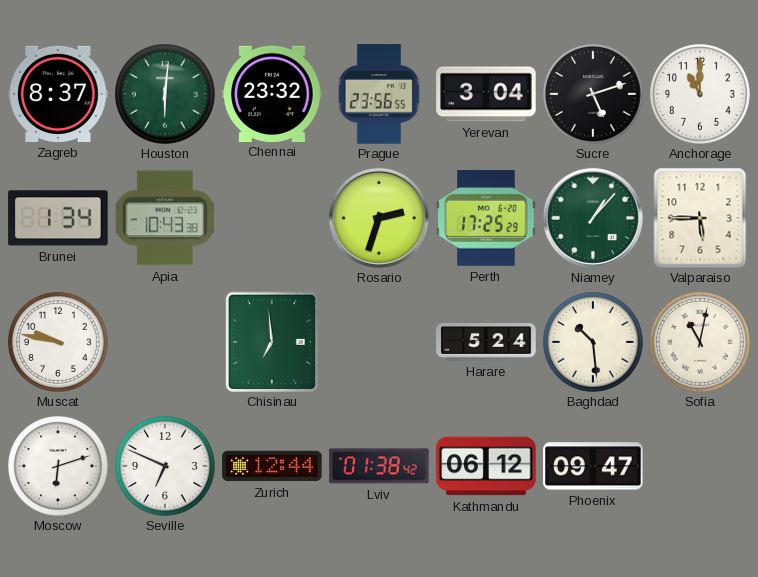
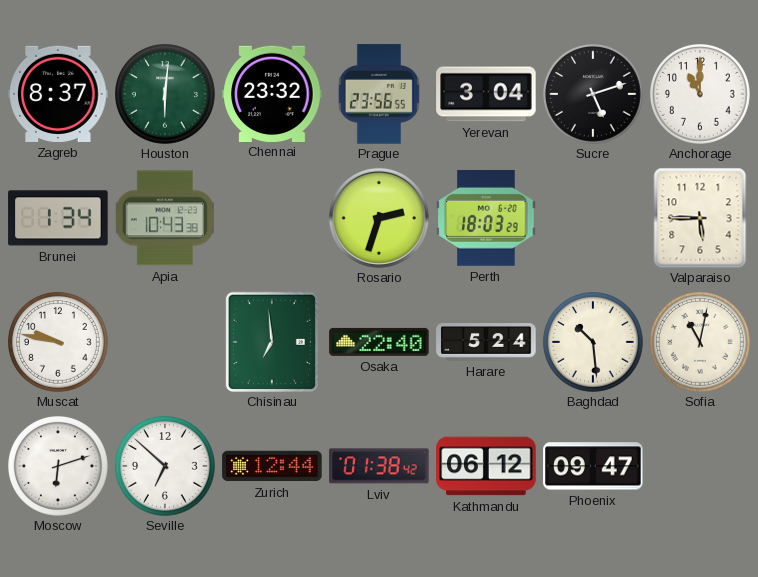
Perth: 17:25 -> 18:03
Niamey: 1:07 -> none
Osaka: none -> 22:40
Seville: 6:49 -> 6:52
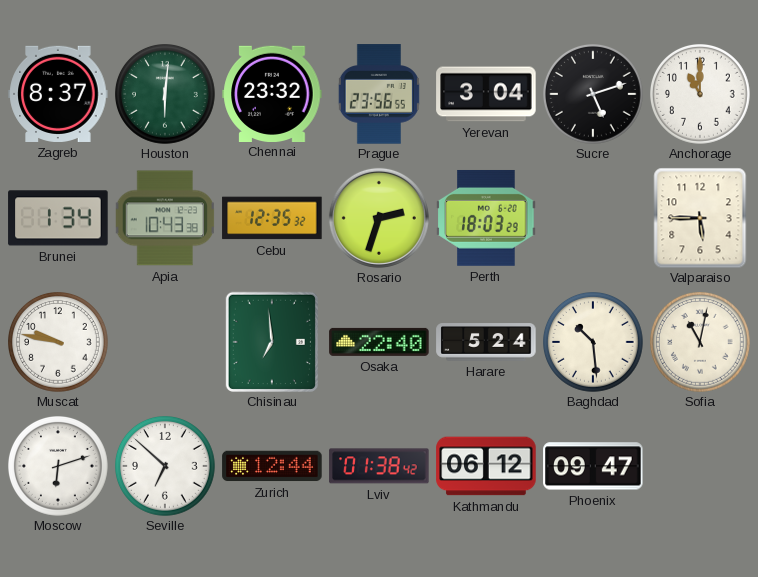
Cebu: none -> 12:35
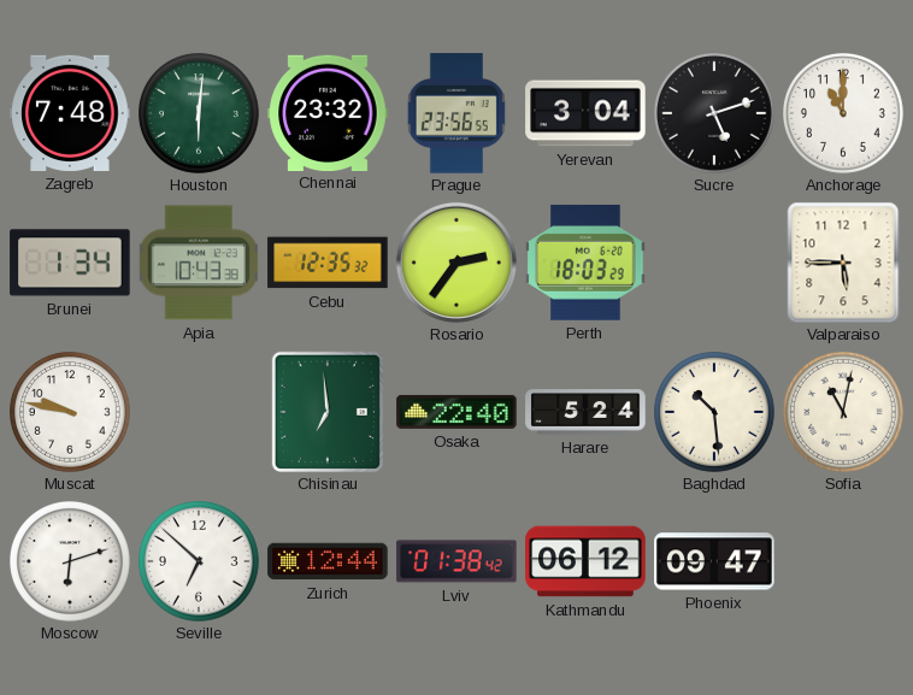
Zagreb: 8:37 -> 7:48
Rosario: 2:33 -> 2:36
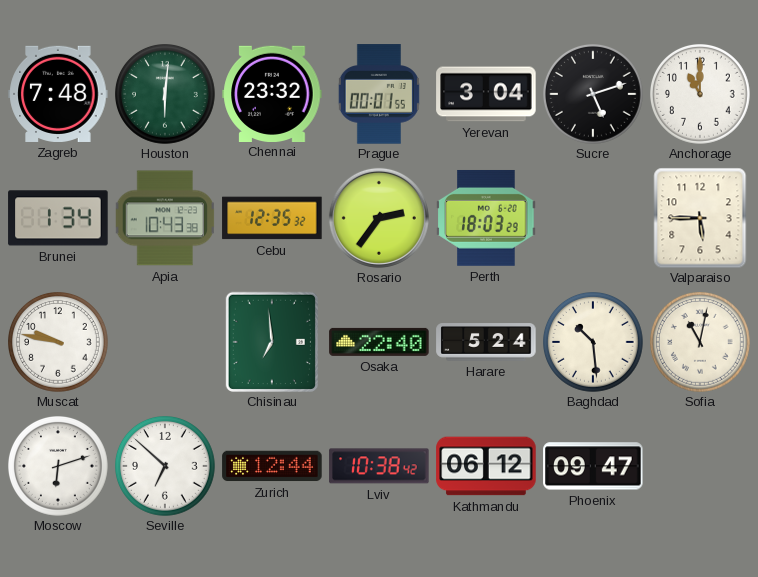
Prague: 23:56 -> 00:01
Lviv: 01:38 -> 10:38
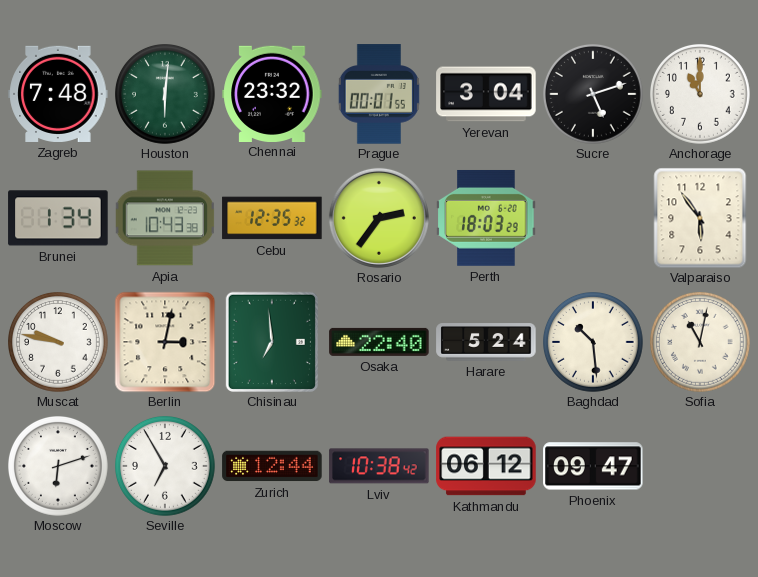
Valparaiso: 5:45 -> 5:54
Berlin: none -> 3:02
Seville: 6:52 -> 6:55
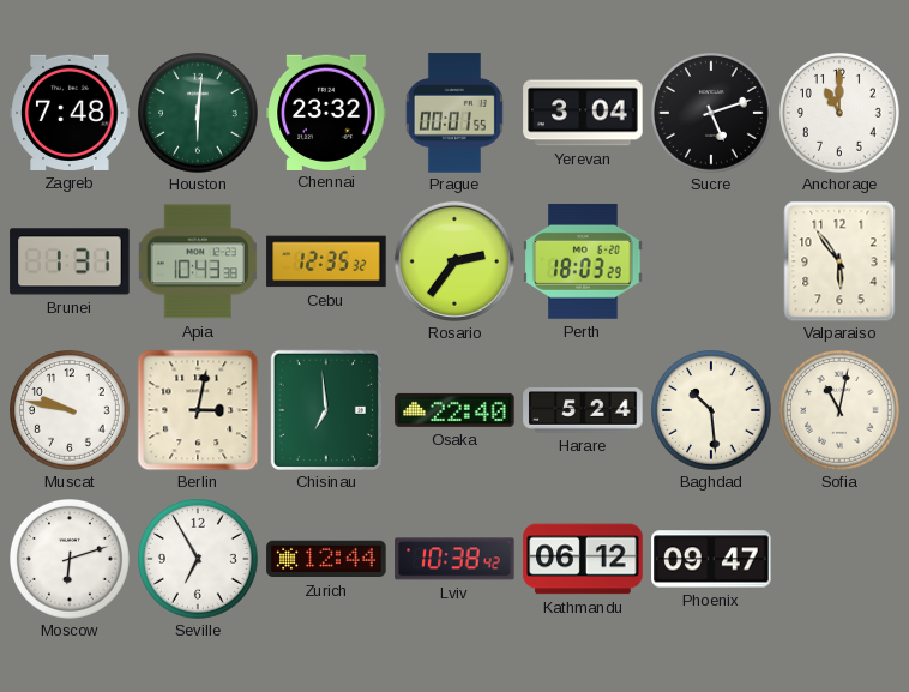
Brunei: 1:34 -> 1:31
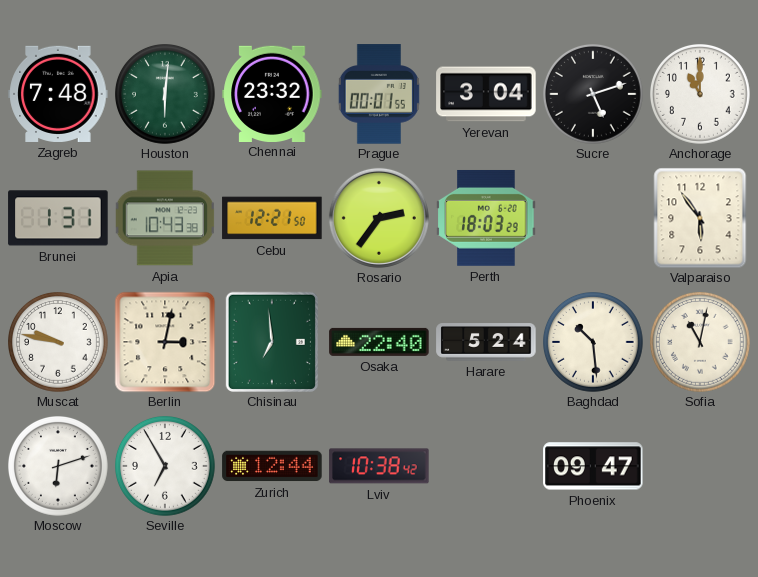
Cebu: 12:35 -> 12:21
Kathmandu: 06:12 -> none
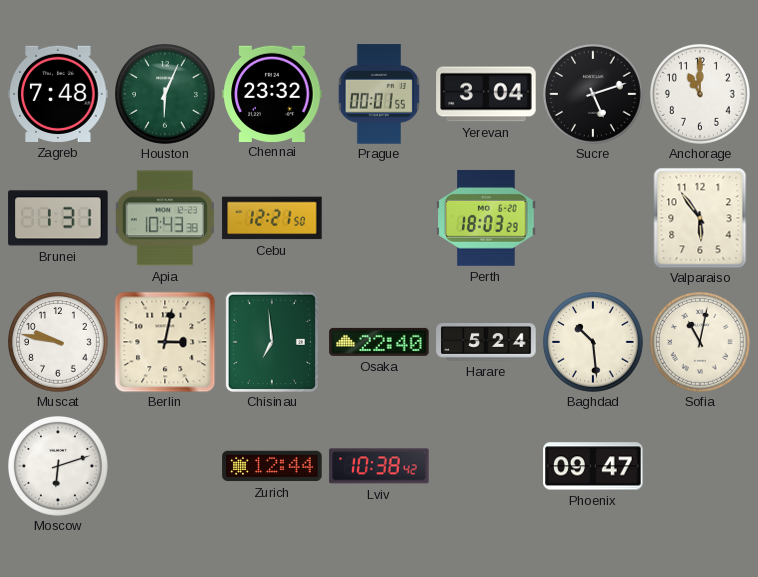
Houston: 6:01 -> 6:04
Rosario: 2:36 -> none
Seville: 6:55 -> none
